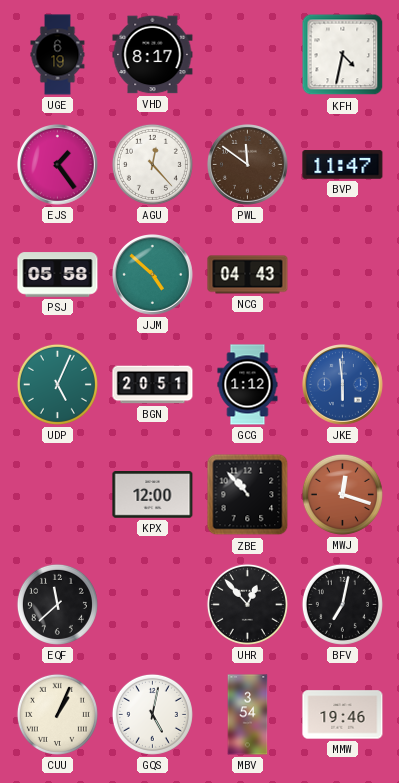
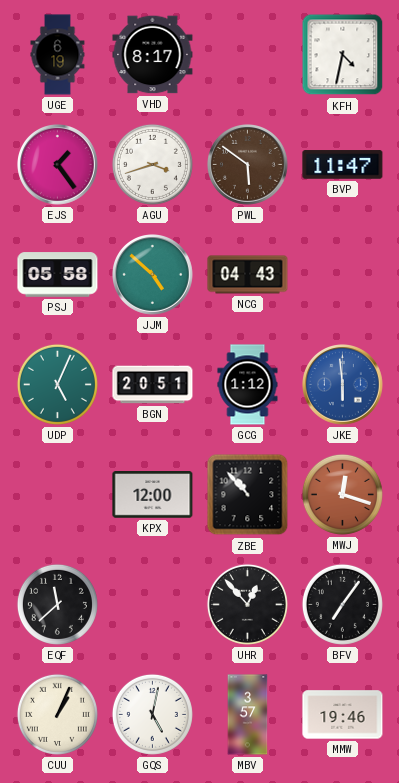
AGU: 12:23 -> 3:42
PWL: 11:51 -> 5:51
BFV: 7:02 -> 7:06
MBV: 3:54 -> 3:57
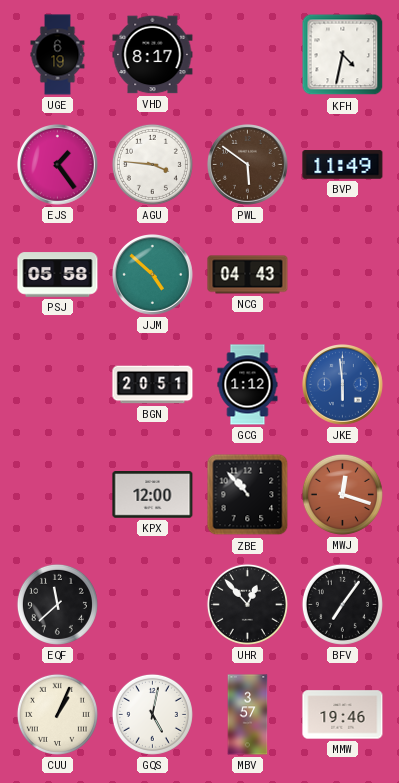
AGU: 3:42 -> 3:46
BVP: 11:47 -> 11:49
UDP: 5:04 -> none
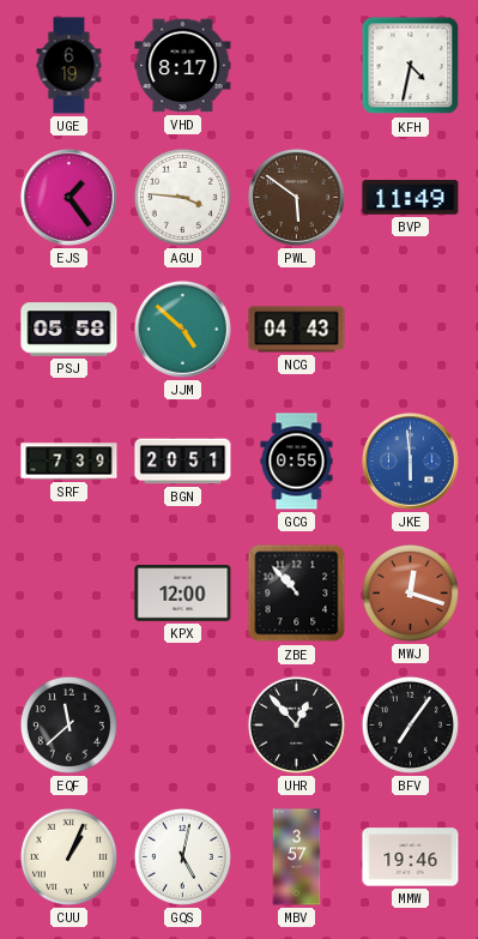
SRF: none -> 7:39
GCG: 1:12 -> 0:55
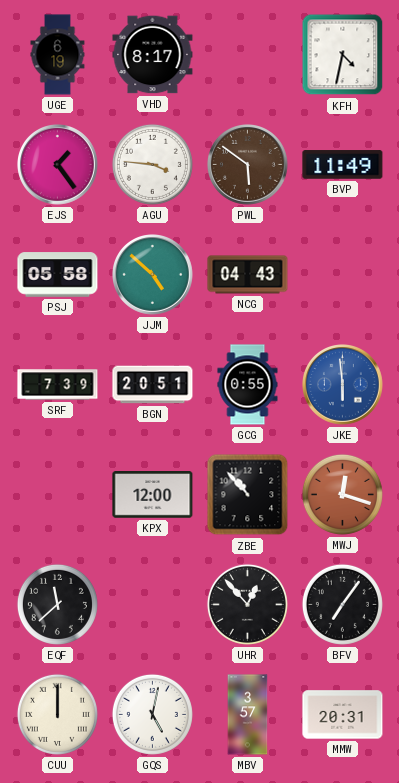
CUU: 1:04 -> 12:00
MMW: 19:46 -> 20:31
